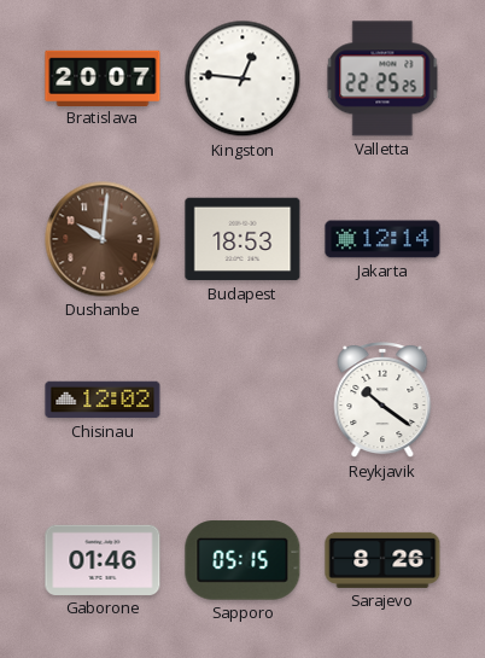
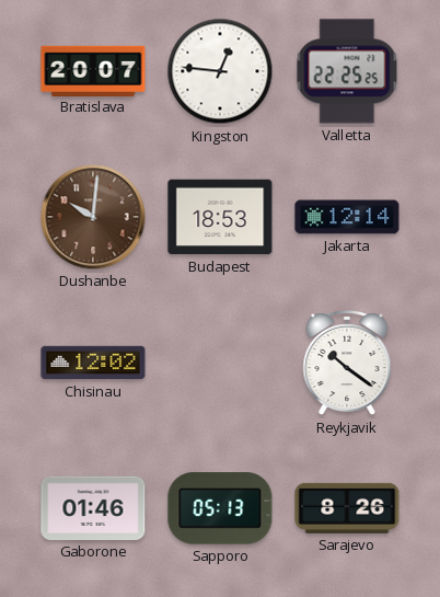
Sapporo: 05:15 -> 05:13
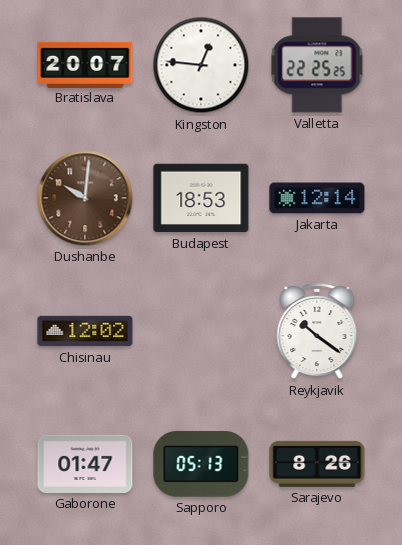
Gaborone: 01:46 -> 01:47
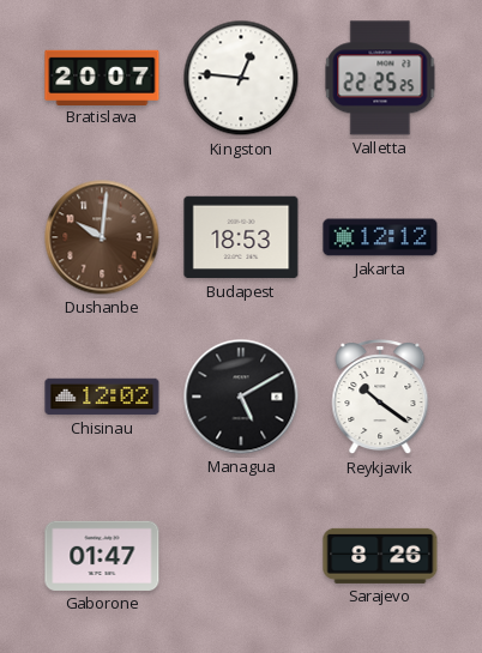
Jakarta: 12:14 -> 12:12
Managua: none -> 5:10
Sapporo: 05:13 -> none
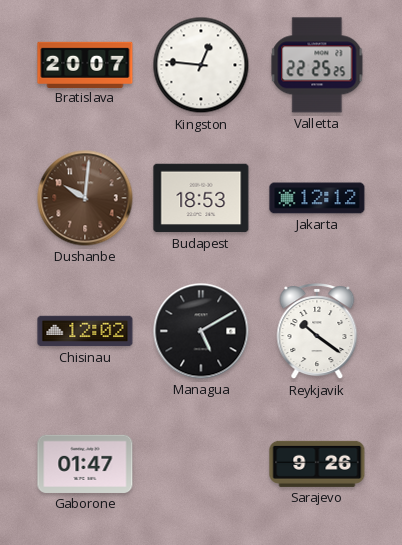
Sarajevo: 8:26 -> 9:26
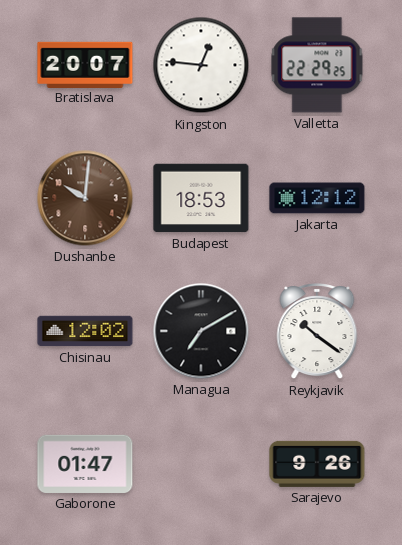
Valletta: 22:25 -> 22:29
Managua: 5:10 -> 7:10
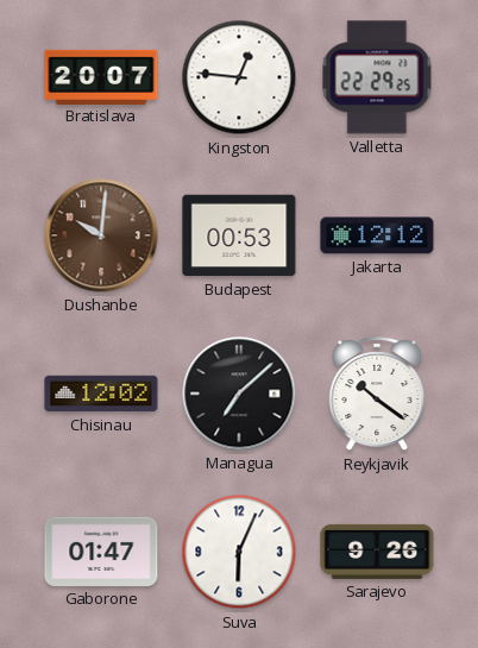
Budapest: 18:53 -> 00:53
Managua: 7:10 -> 7:08
Suva: none -> 6:04
